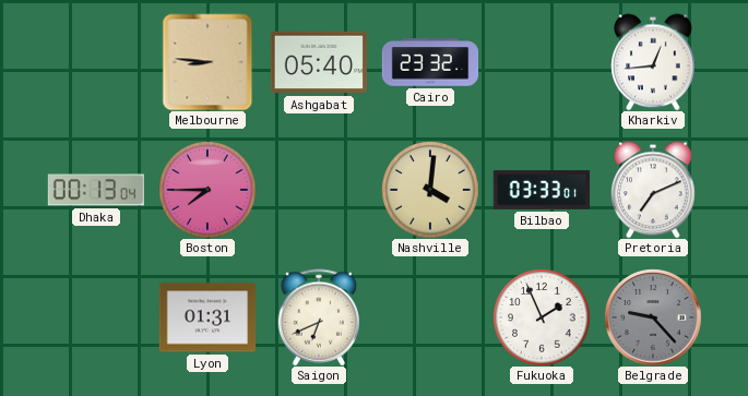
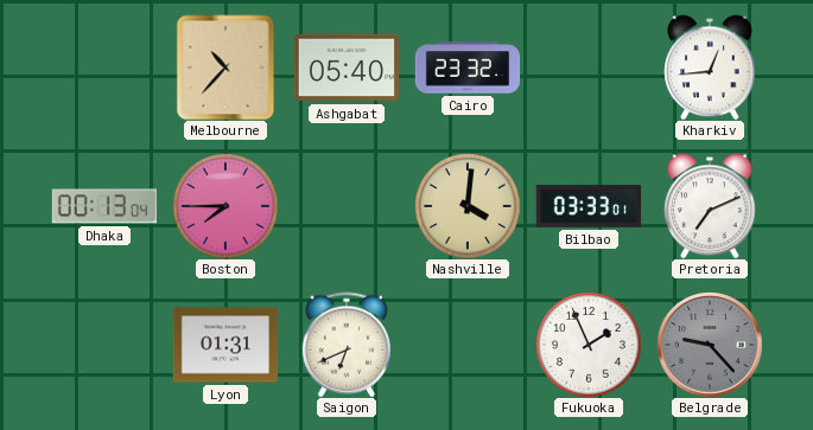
Melbourne: 8:46 -> 10:37
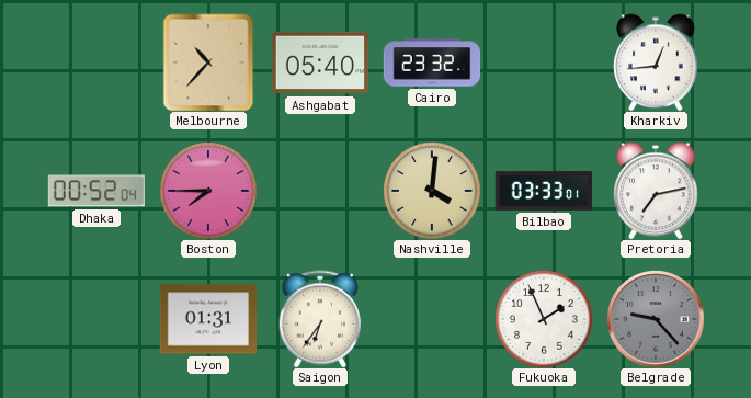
Dhaka: 00:13 -> 00:52
Pretoria: 7:11 -> 7:13
Saigon: 6:41 -> 6:36
